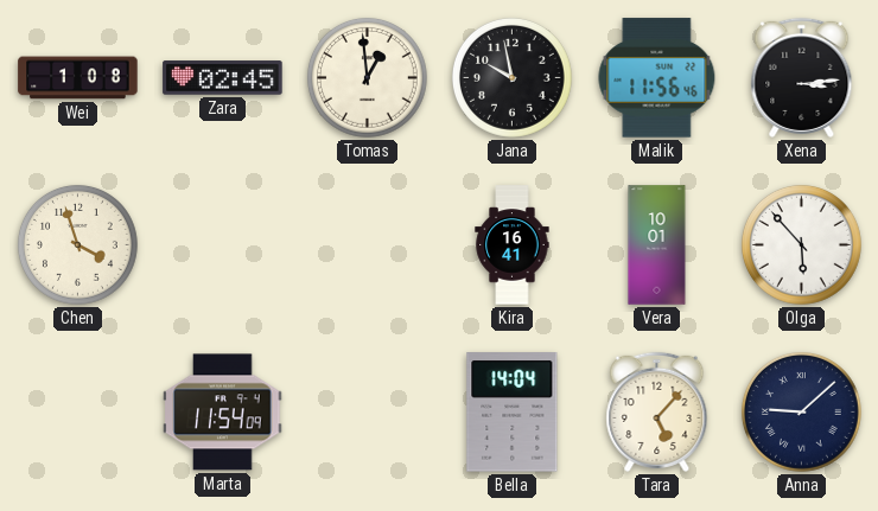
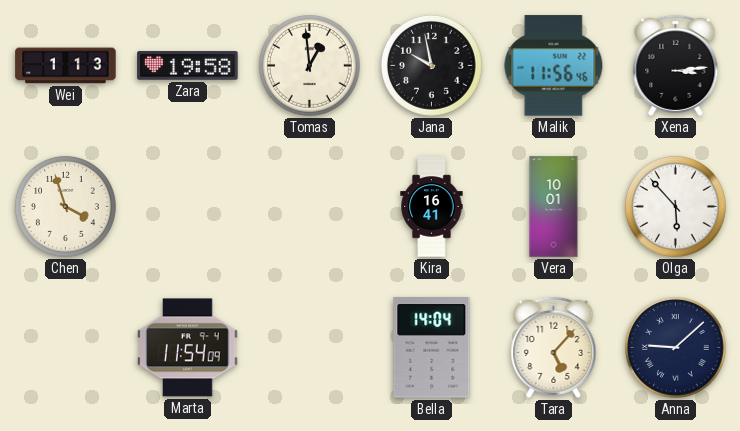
Wei: 1:08 -> 1:13
Zara: 02:45 -> 19:58
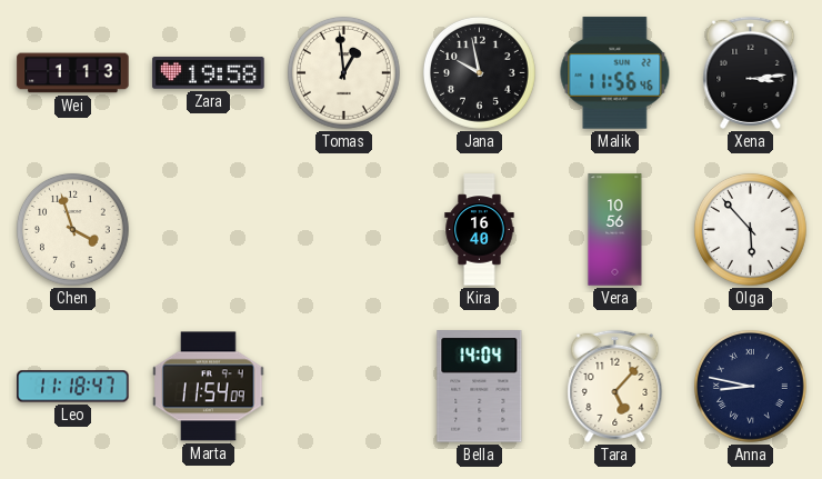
Kira: 16:41 -> 16:40
Vera: 10:01 -> 10:56
Leo: none -> 11:18
Anna: 9:08 -> 8:47
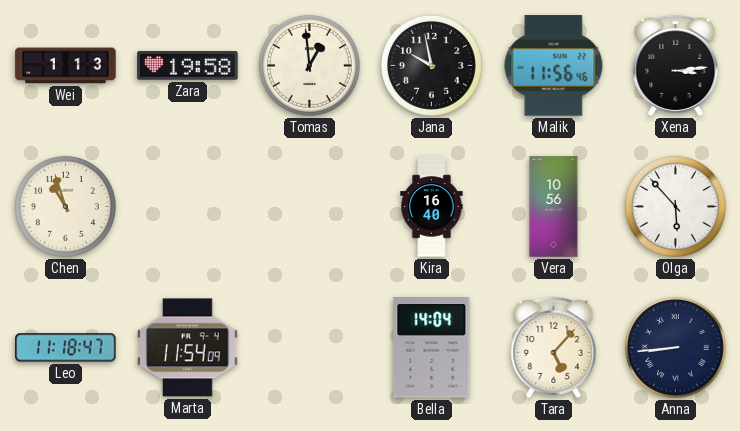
Chen: 3:57 -> 10:57
Anna: 8:47 -> 8:44
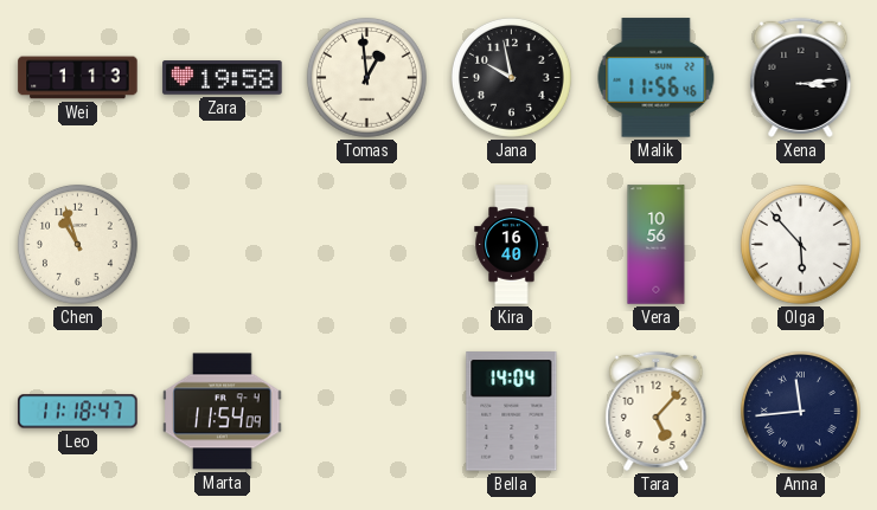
Anna: 8:44 -> 11:44
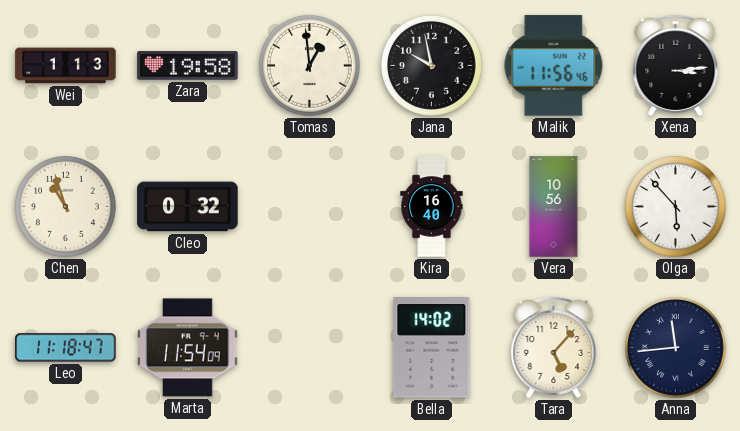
Cleo: none -> 0:32
Bella: 14:04 -> 14:02
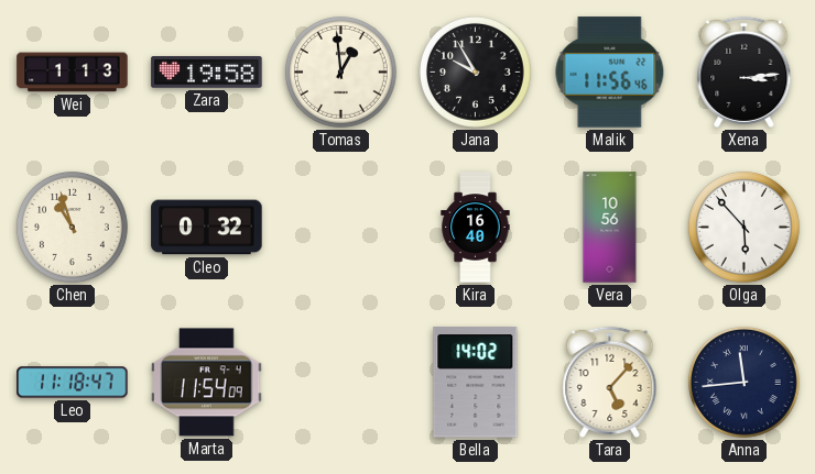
Jana: 9:58 -> 9:55
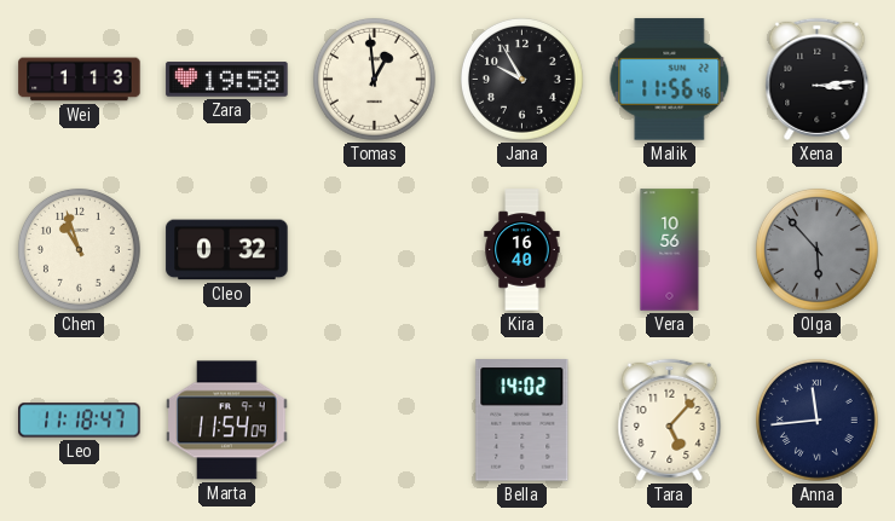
Olga dial: white -> grey
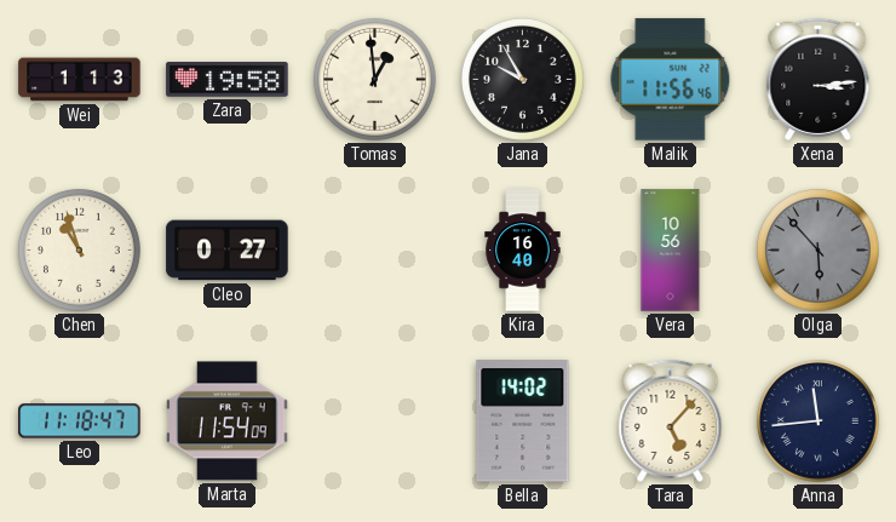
Cleo: 0:32 -> 0:27
